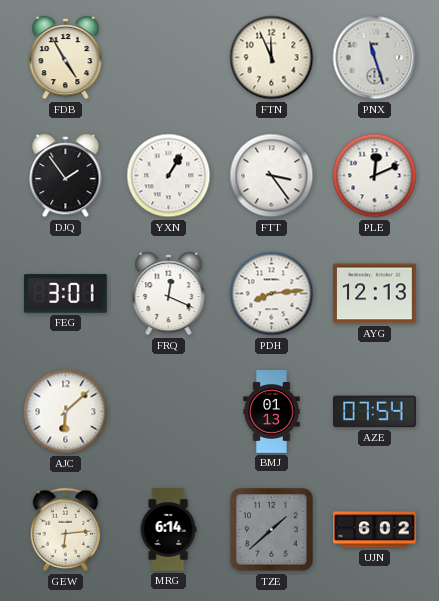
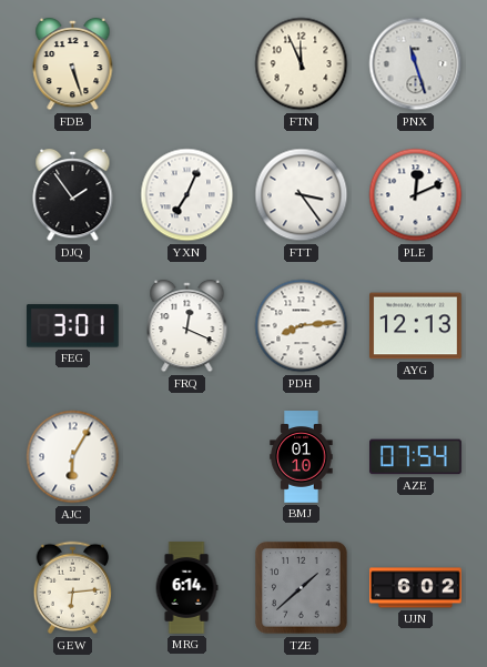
FDB: 4:55 -> 5:27
YXN: 1:05 -> 7:04
AJC: 6:08 -> 6:05
BMJ: 01:13 -> 01:10
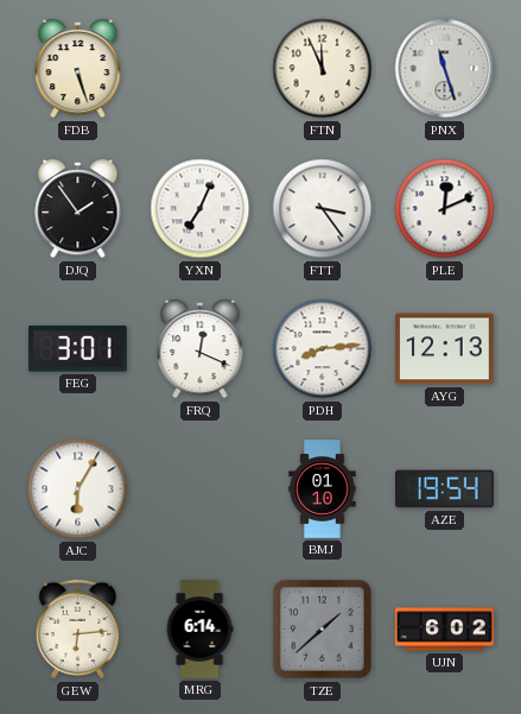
AZE: 07:54 -> 19:54
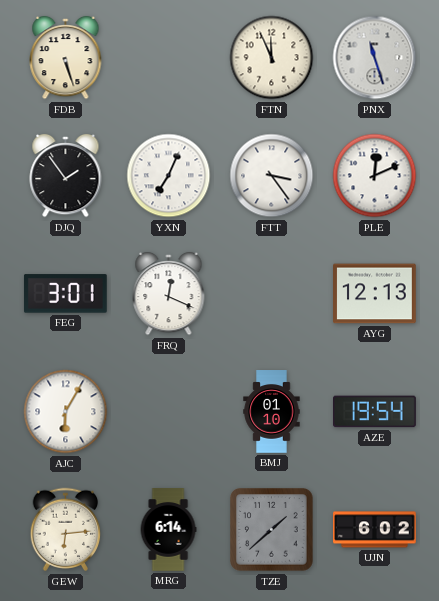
PDH: 8:14 -> none
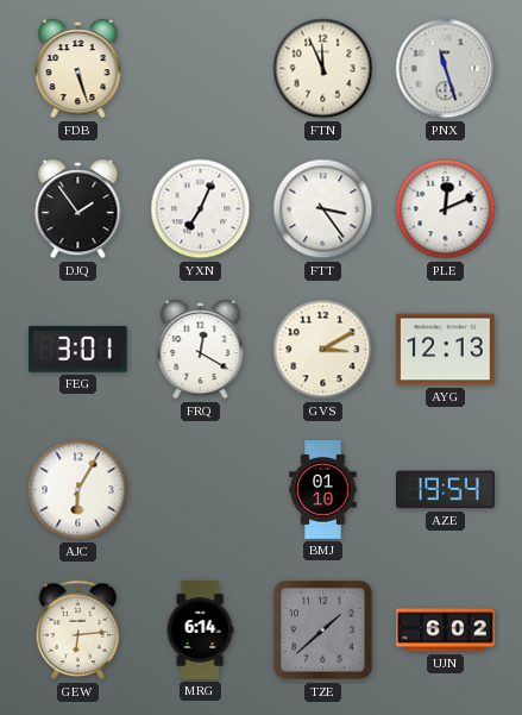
FRQ: 12:19 -> 12:20
GVS: none -> 3:10
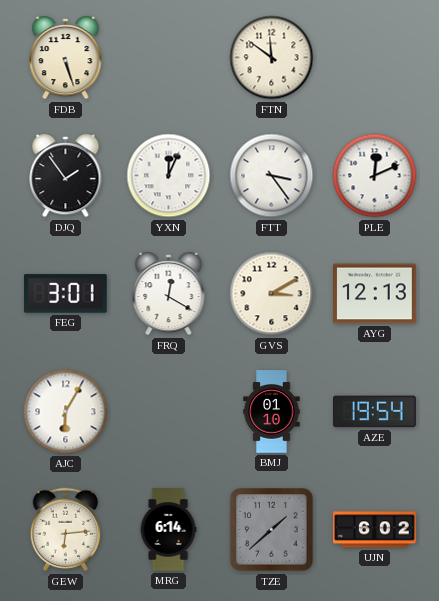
FTN: 11:56 -> 11:51
PNX: 11:27 -> none
YXN: 7:04 -> 12:04
